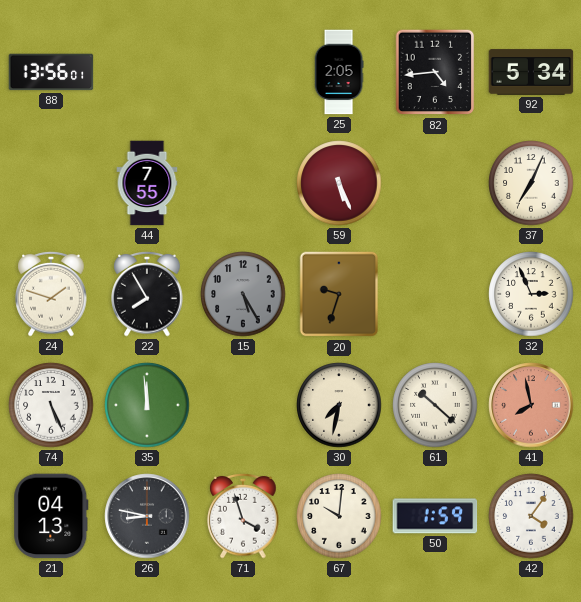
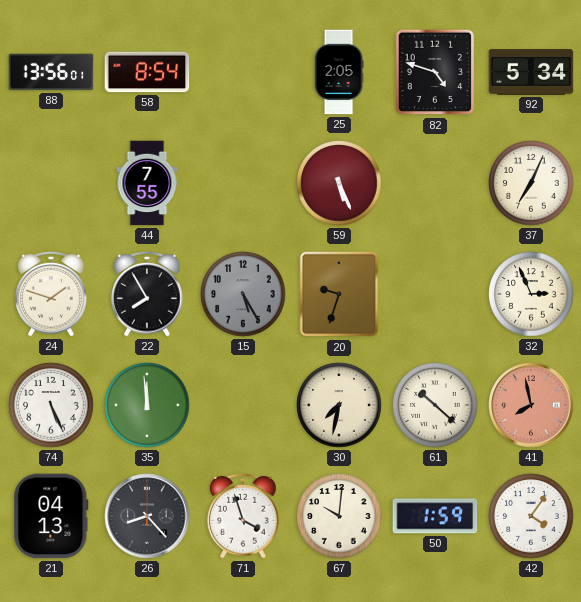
58: none -> 8:54
82: 4:44 -> 4:48
26: 8:47 -> 8:23
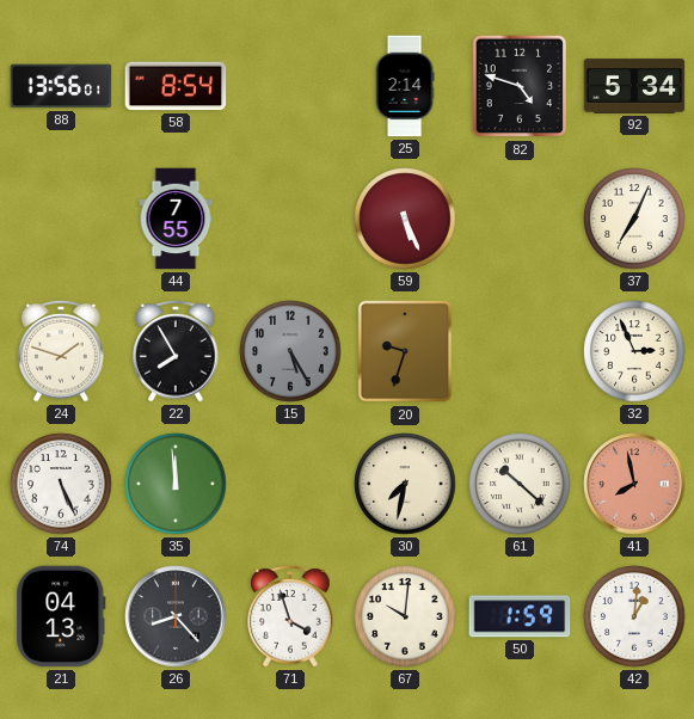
25: 2:05 -> 2:14
42: 4:06 -> 1:01
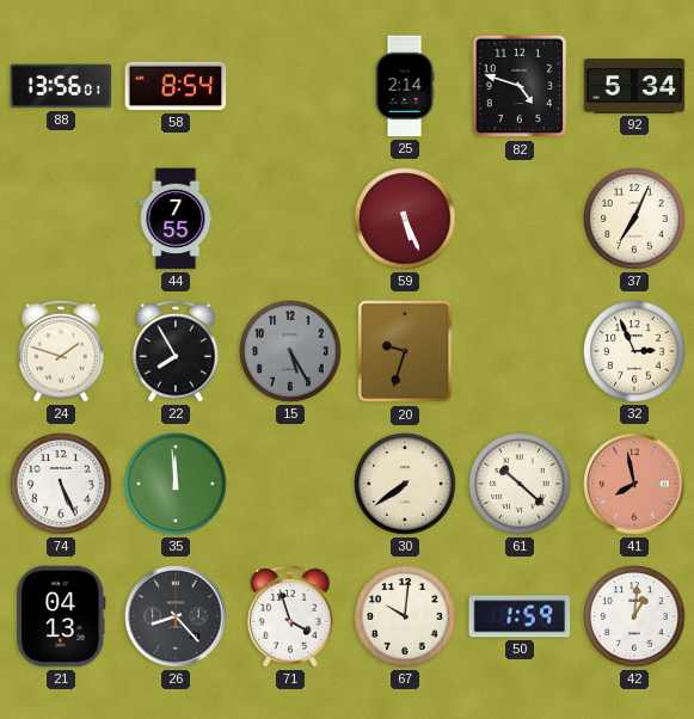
30: 7:32 -> 7:39
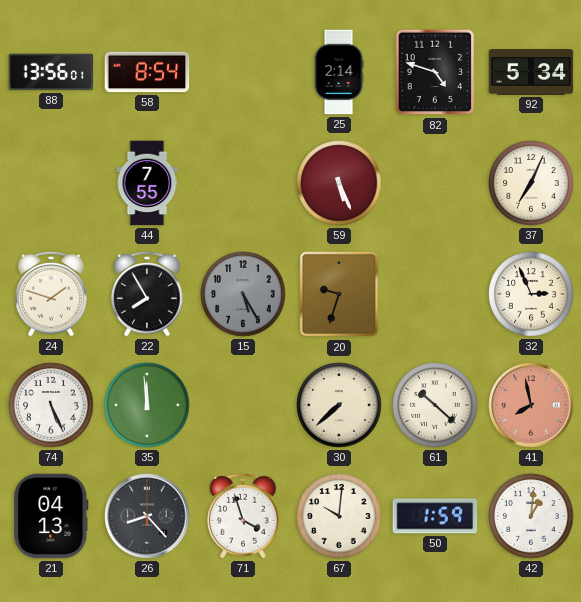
30: 7:39 -> 7:38
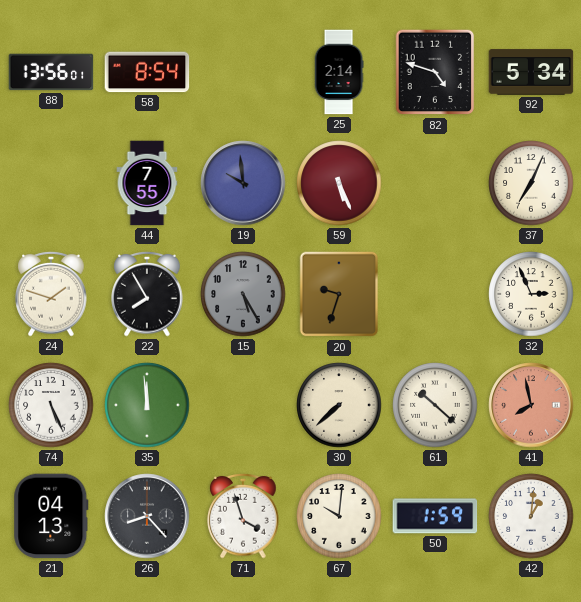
19: none -> 9:59
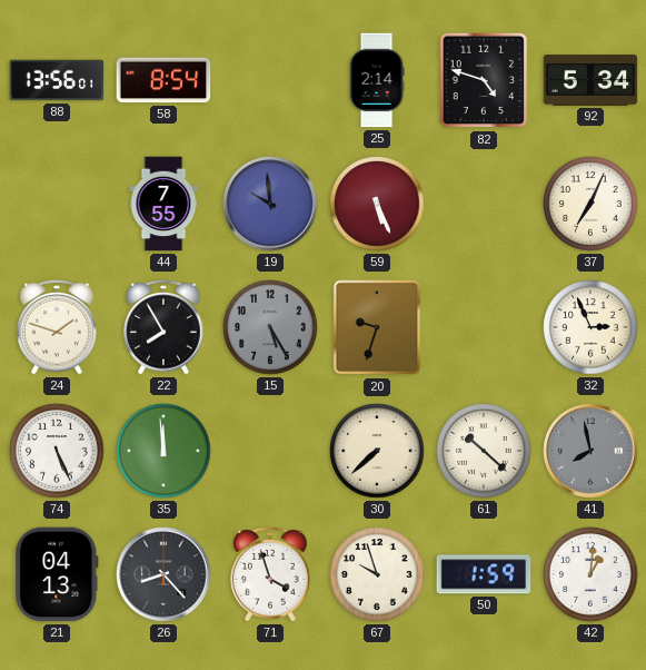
41 dial: salmon -> grey
67: 10:01 -> 9:57
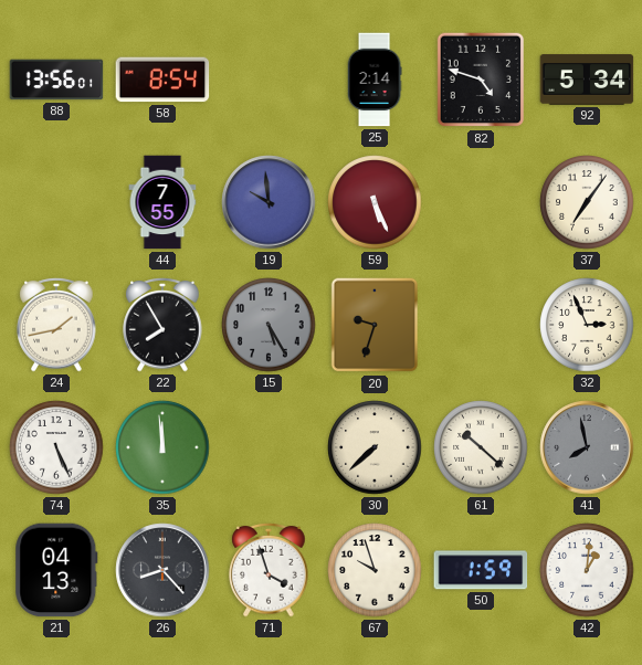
37: 7:04 -> 7:06
24: 1:48 -> 1:43
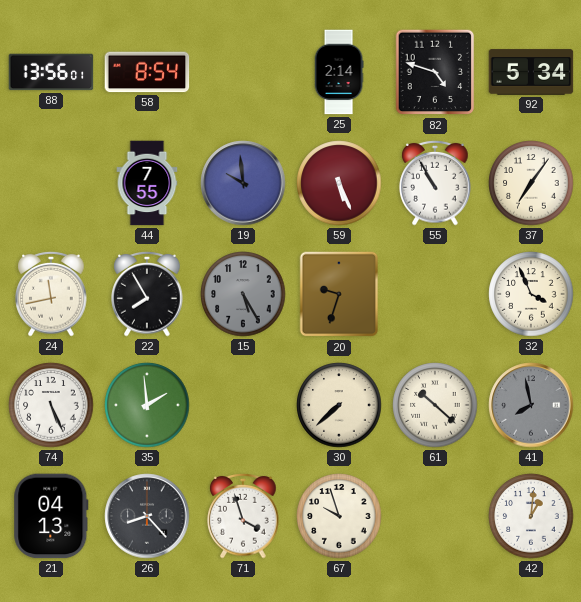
55: none -> 10:55
24: 1:43 -> 11:43
32: 2:56 -> 3:56
35: 11:59 -> 1:59
50: 1:59 -> none
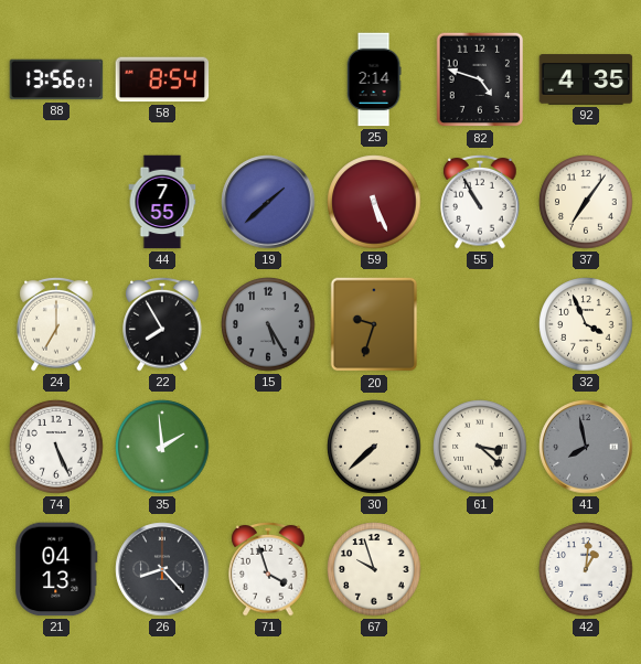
92: 5:34 -> 4:35
19: 9:59 -> 1:38
24: 11:43 -> 7:00
61: 10:22 -> 3:22
